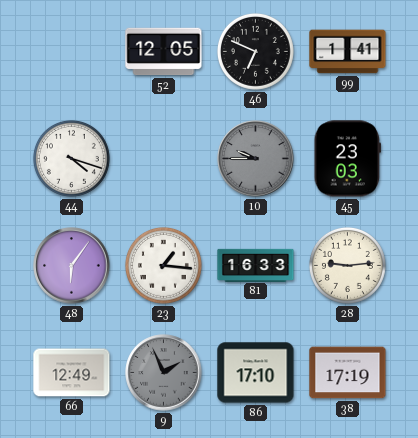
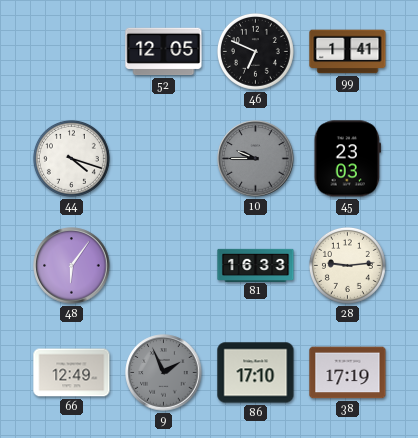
23: 1:16 -> none
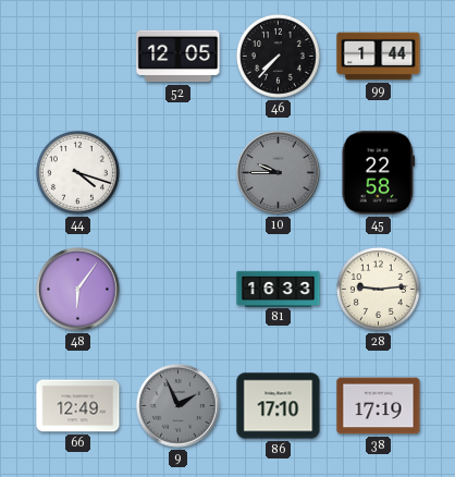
46: 6:49 -> 7:37
99: 1:41 -> 1:44
45: 23:03 -> 22:58
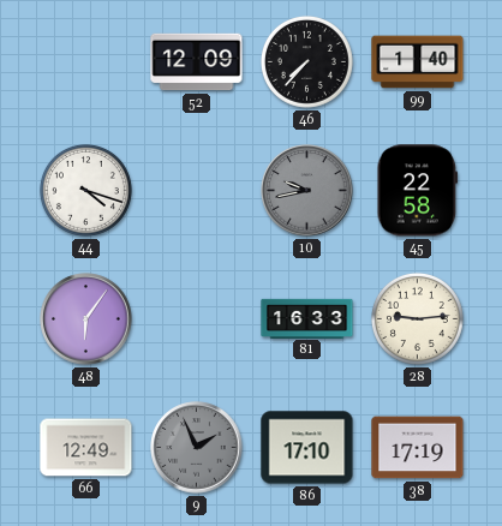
52: 12:05 -> 12:09
99: 1:44 -> 1:40
10: 9:45 -> 9:43
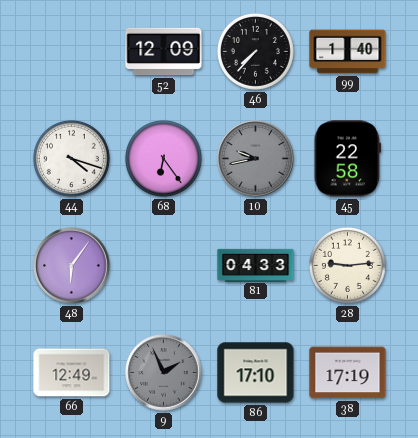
68: none -> 6:24
81: 16:33 -> 04:33
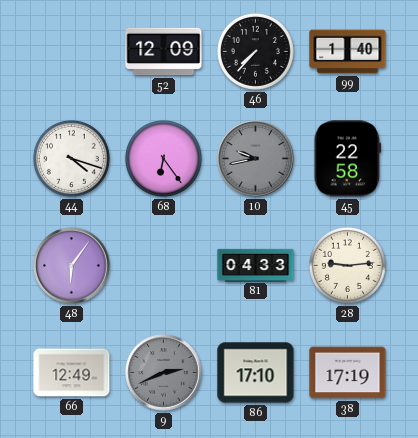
9: 1:56 -> 2:41
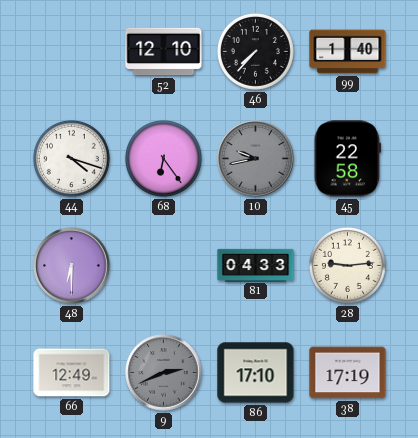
52: 12:09 -> 12:10
48: 6:06 -> 6:30
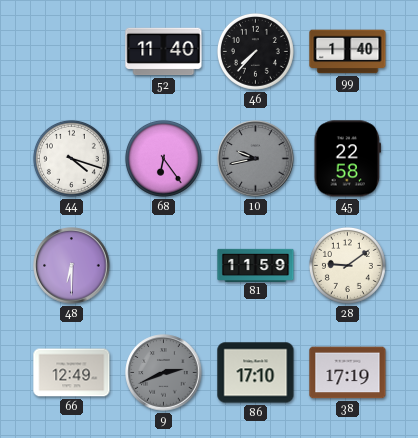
52: 12:10 -> 11:40
81: 04:33 -> 11:59
28: 9:14 -> 9:09
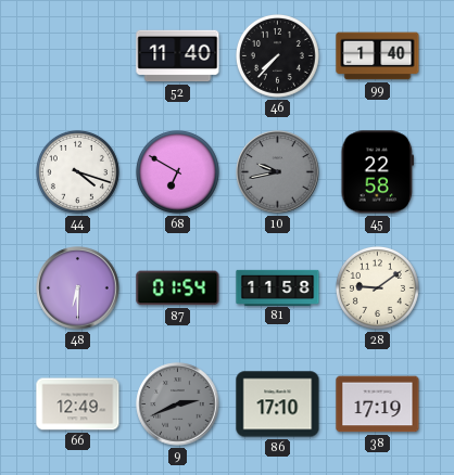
68: 6:24 -> 6:50
87: none -> 01:54
81: 11:59 -> 11:58
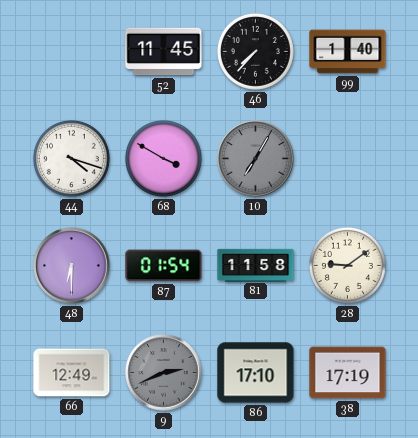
52: 11:40 -> 11:45
68: 6:50 -> 3:50
10: 9:43 -> 7:05
45: 22:58 -> none
